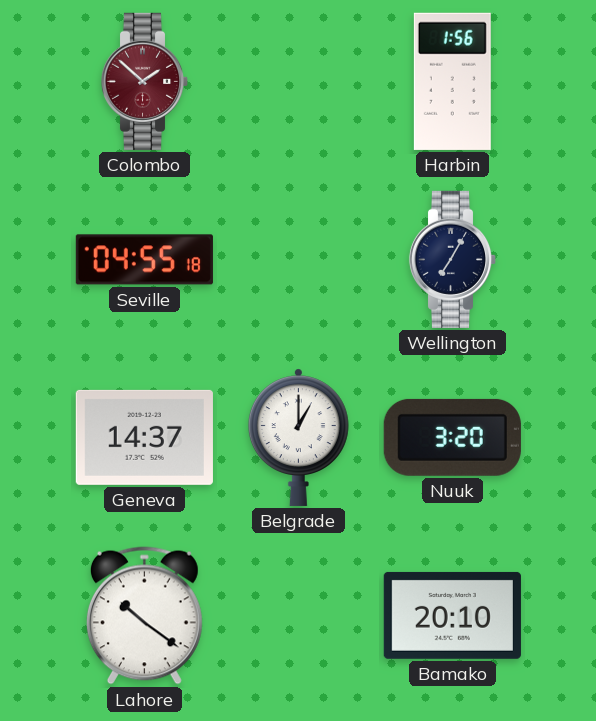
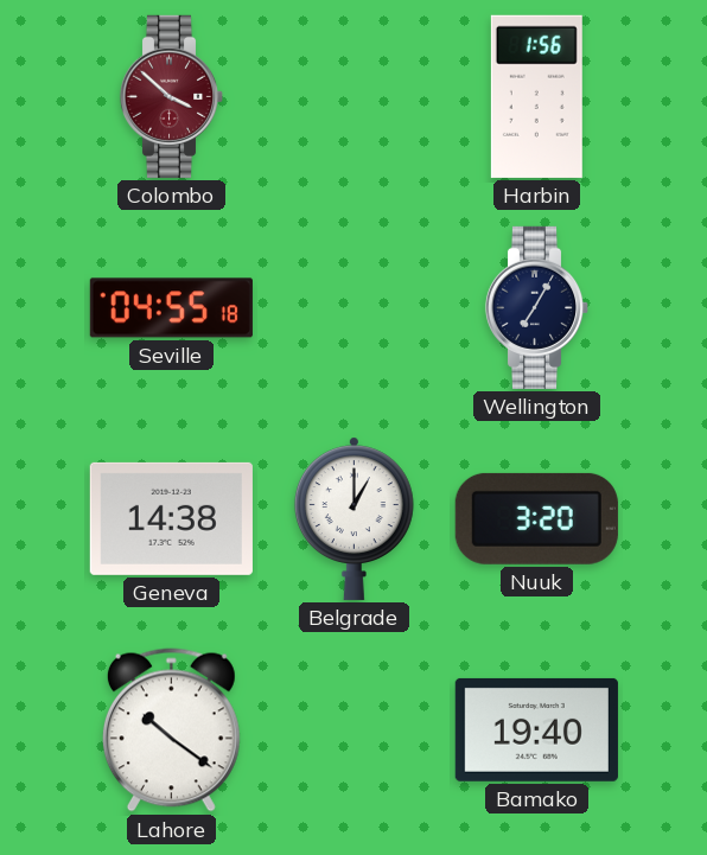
Colombo: 1:52 -> 3:52
Geneva: 14:37 -> 14:38
Bamako: 20:10 -> 19:40
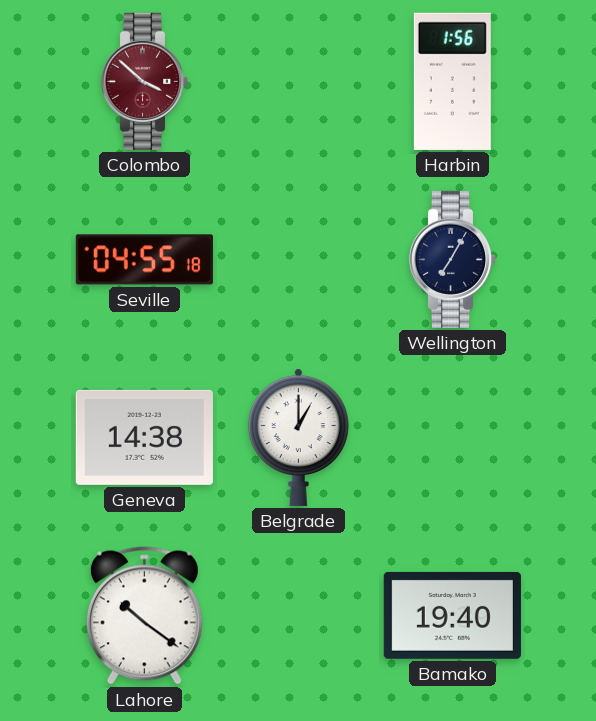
Nuuk: 3:20 -> none
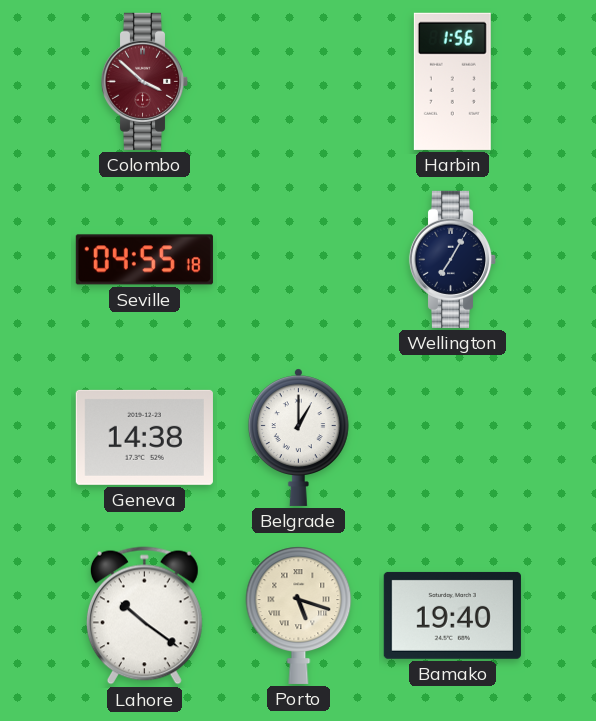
Porto: none -> 5:18
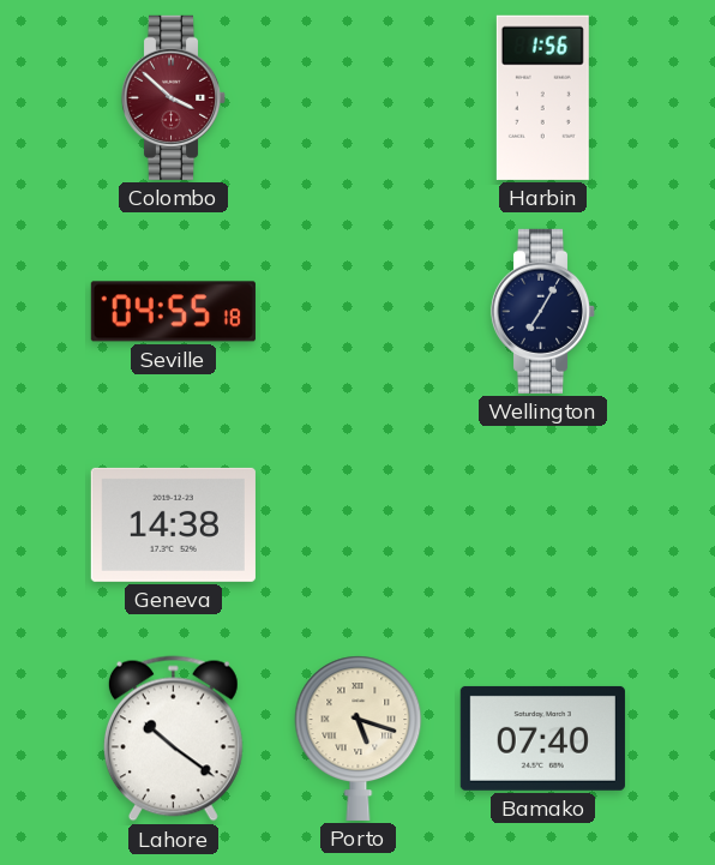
Belgrade: 1:00 -> none
Bamako: 19:40 -> 07:40
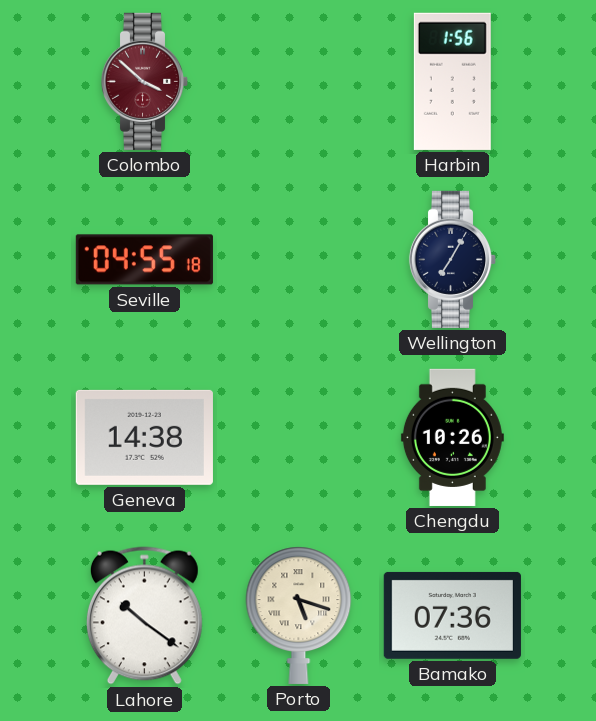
Chengdu: none -> 10:26
Bamako: 07:40 -> 07:36
